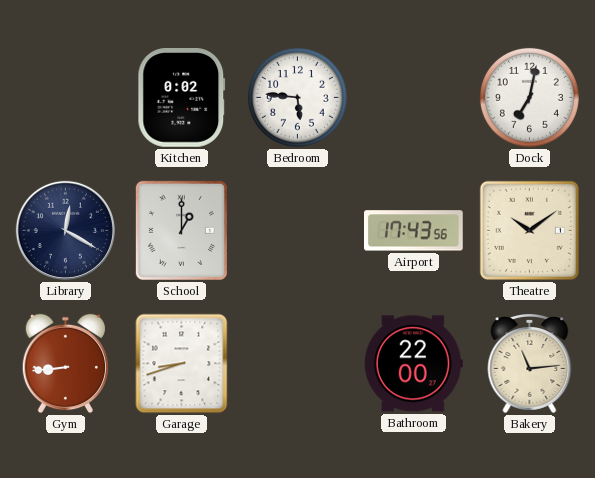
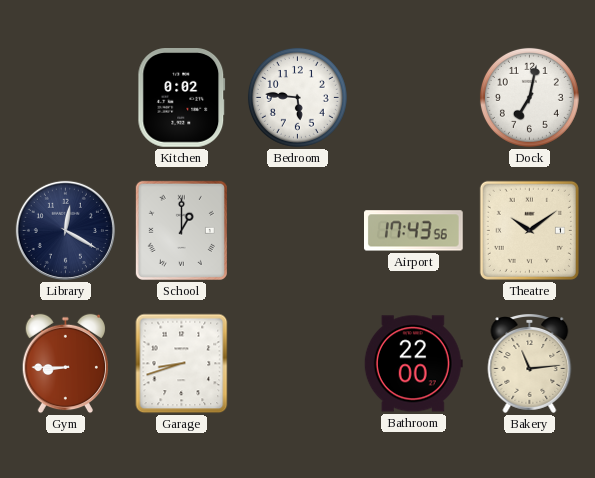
Gym: 8:44 -> 8:45
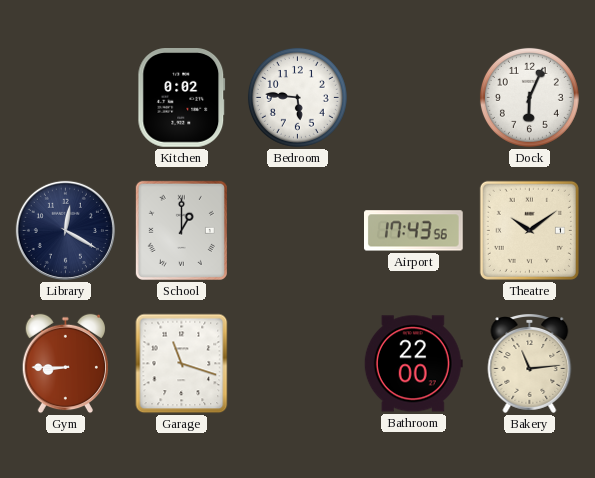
Dock: 7:02 -> 6:04
Garage: 8:42 -> 11:18
